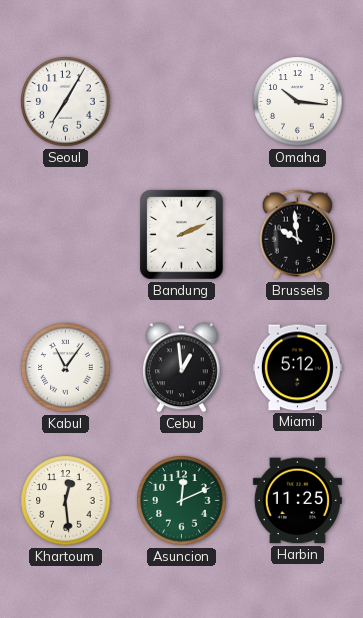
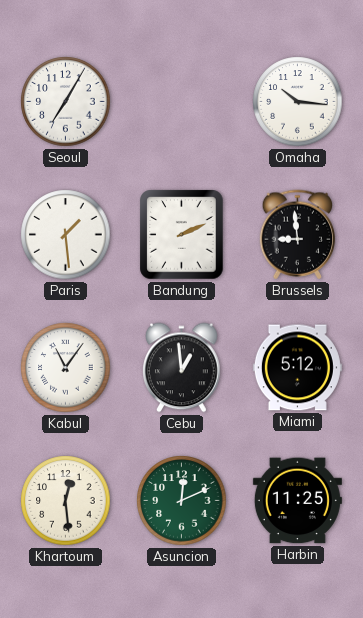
Paris: none -> 1:29
Brussels: 9:59 -> 8:59
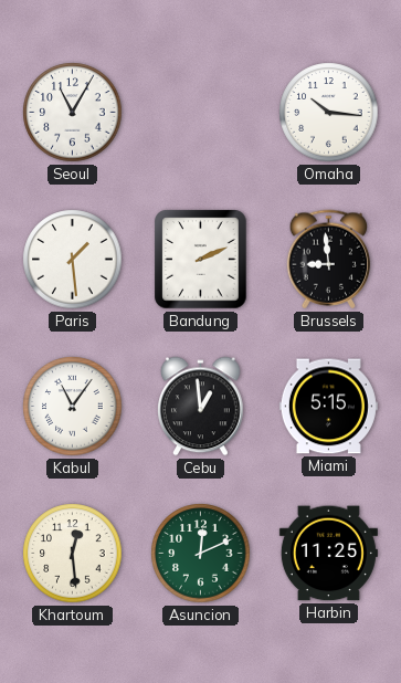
Seoul: 7:05 -> 11:05
Miami: 5:12 -> 5:15
